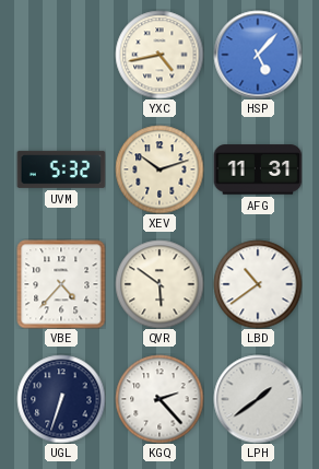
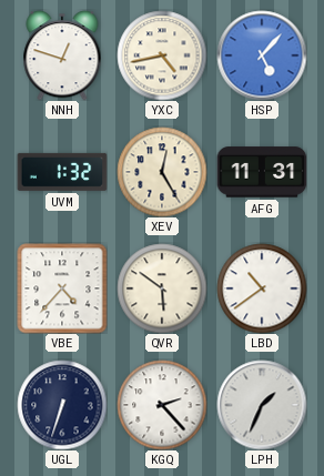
NNH: none -> 12:48
UVM: 5:32 -> 1:32
XEV: 10:12 -> 12:25
LPH: 1:39 -> 1:34
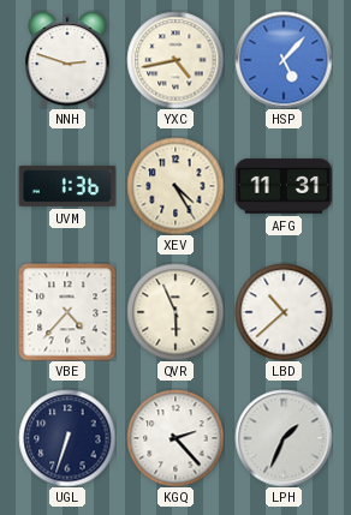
NNH: 12:48 -> 2:48
UVM: 1:32 -> 1:36
XEV: 12:25 -> 4:25
QVR: 5:51 -> 5:56
LBD: 10:39 -> 10:38
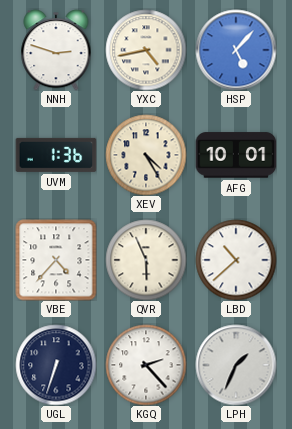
AFG: 11:31 -> 10:01
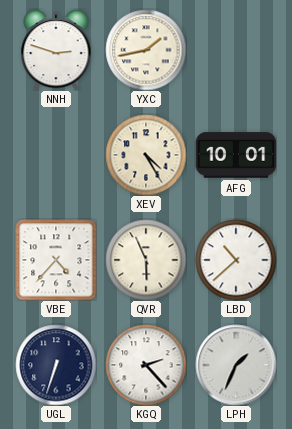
YXC: 4:43 -> 1:43
HSP: 5:07 -> none
UVM: 1:36 -> none
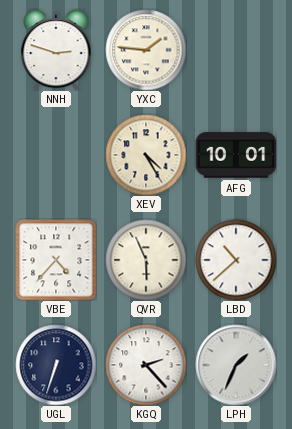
YXC: 1:43 -> 1:46
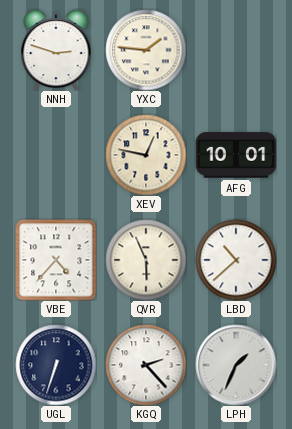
XEV: 4:25 -> 12:47
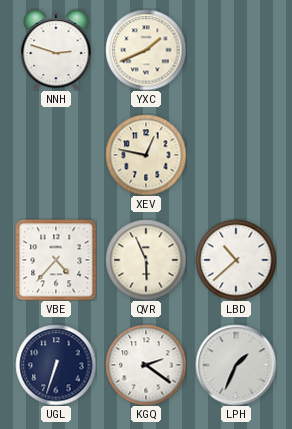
YXC: 1:46 -> 1:41
AFG: 10:01 -> none
KGQ: 2:23 -> 2:21
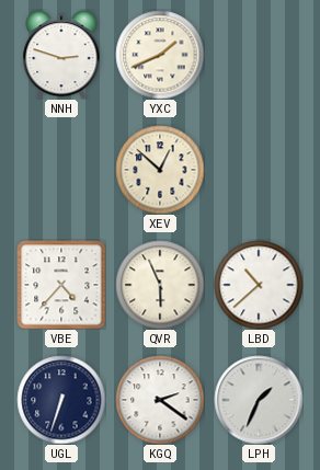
XEV: 12:47 -> 12:52
